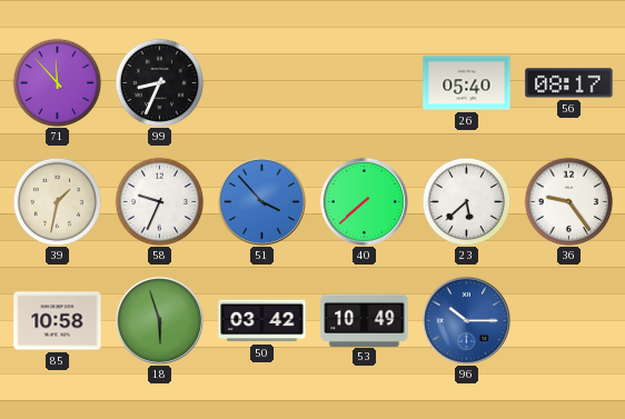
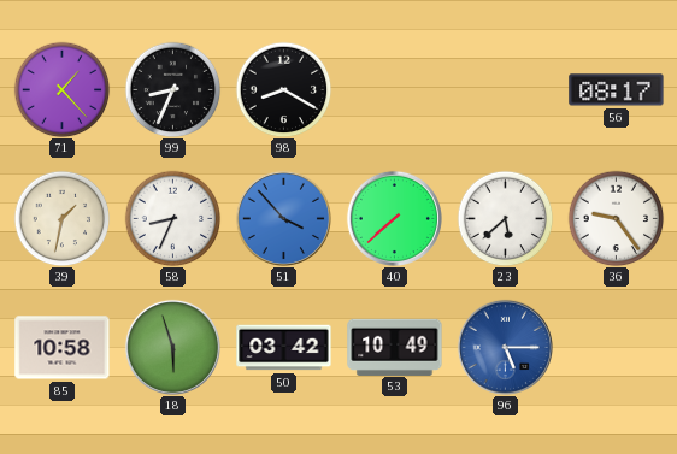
71: 11:53 -> 1:23
98: none -> 8:20
26: 05:40 -> none
58: 9:34 -> 8:34
96: 10:15 -> 5:15
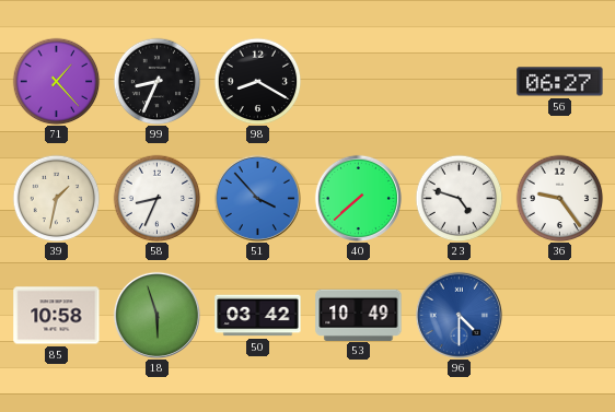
56: 08:17 -> 06:27
23: 5:38 -> 4:48
96: 5:15 -> 4:30
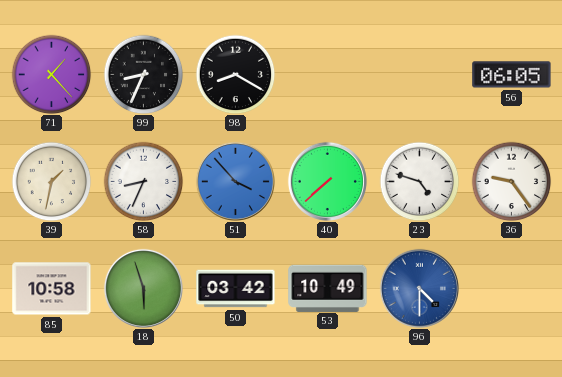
56: 06:27 -> 06:05
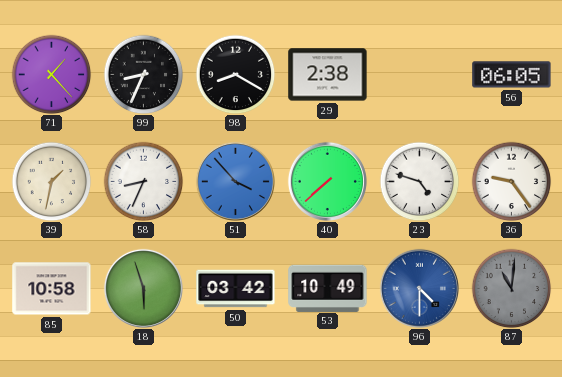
29: none -> 2:38
87: none -> 11:01
